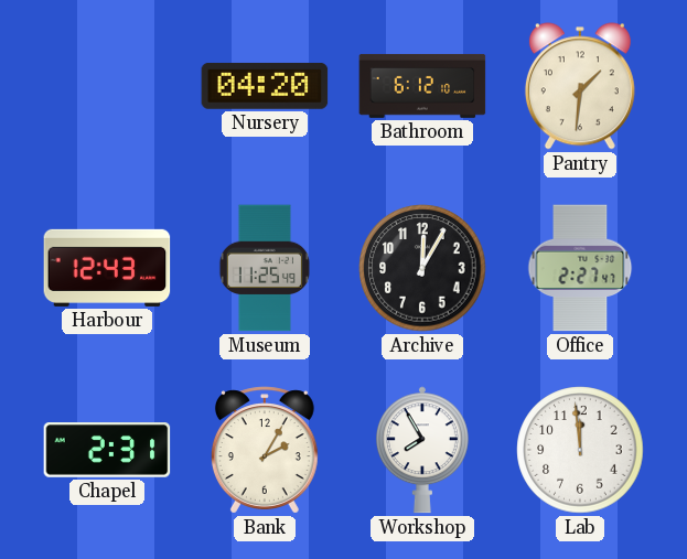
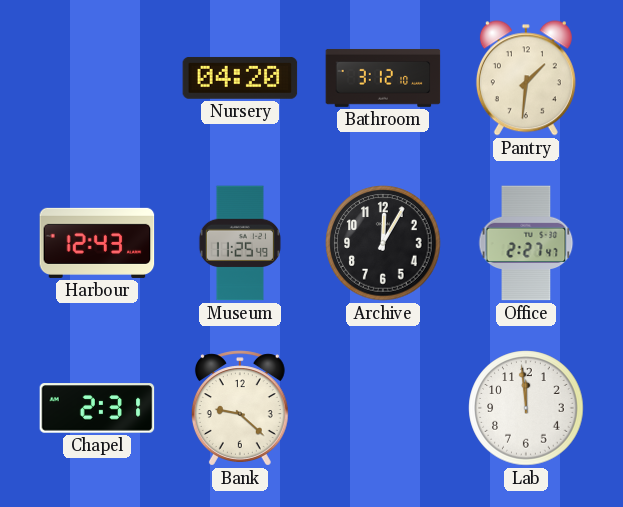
Bathroom: 6:12 -> 3:12
Bank: 2:05 -> 9:22
Workshop: 7:55 -> none
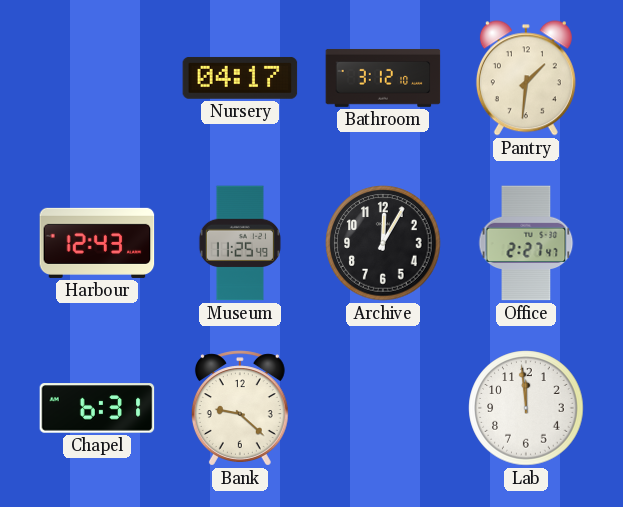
Nursery: 04:20 -> 04:17
Chapel: 2:31 -> 6:31
